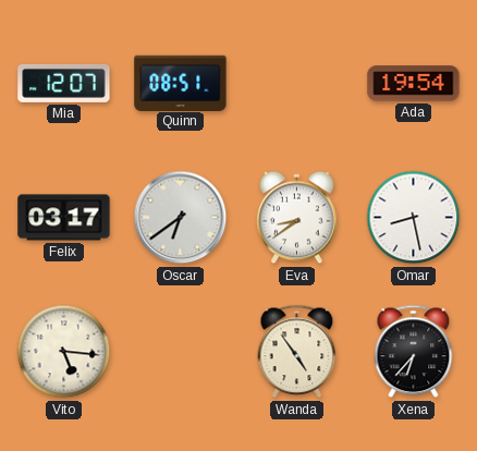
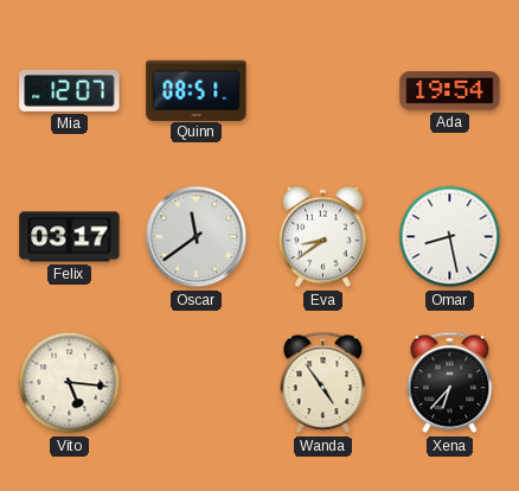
Oscar: 6:39 -> 11:39
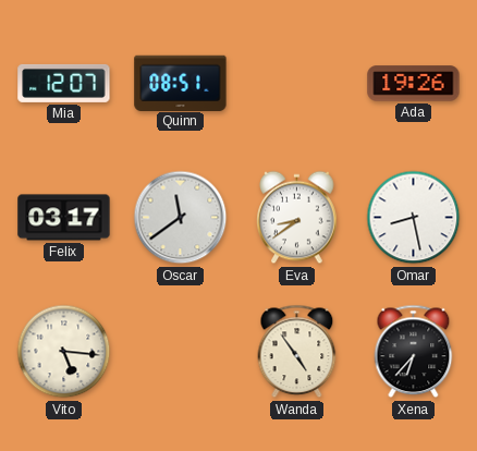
Ada: 19:54 -> 19:26
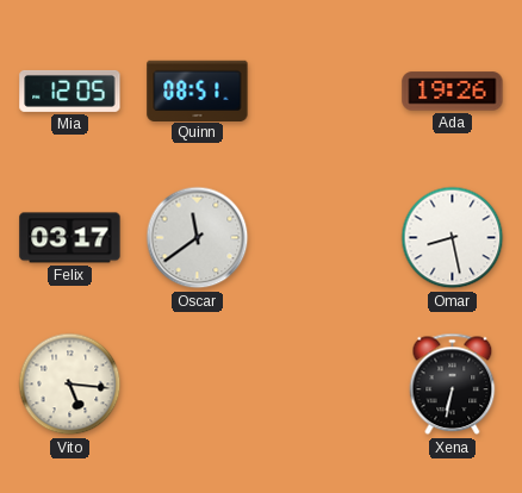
Mia: 12:07 -> 12:05
Eva: 8:39 -> none
Wanda: 4:54 -> none
Xena: 6:37 -> 6:32
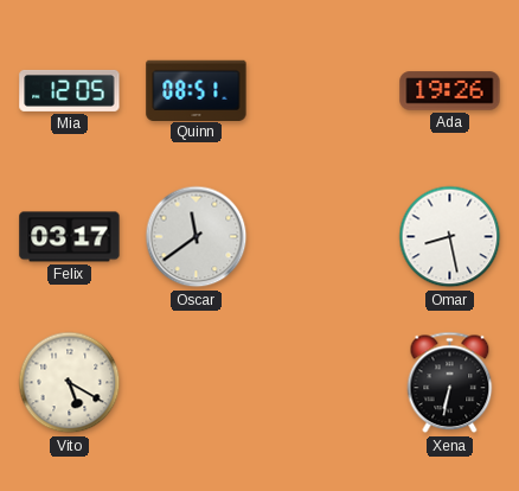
Vito: 5:16 -> 5:20
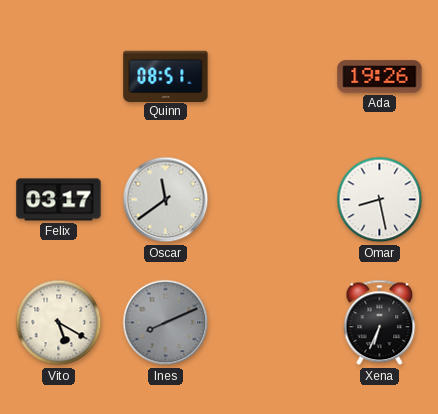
Mia: 12:05 -> none
Ines: none -> 8:11
Xena: 6:32 -> 6:34
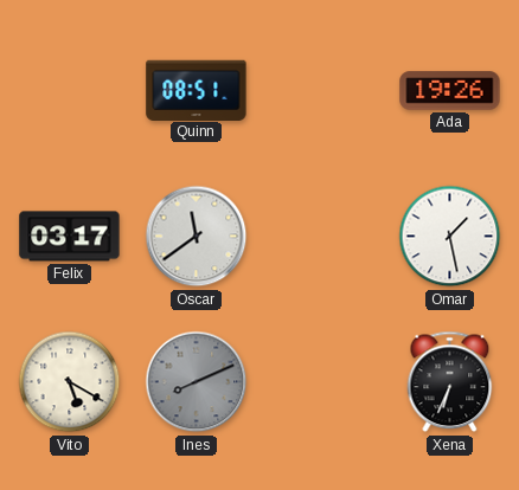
Omar: 8:28 -> 1:28
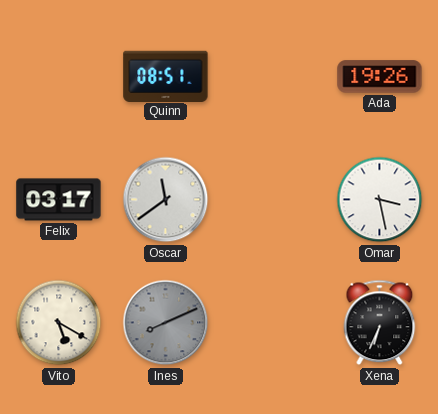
Omar: 1:28 -> 3:28
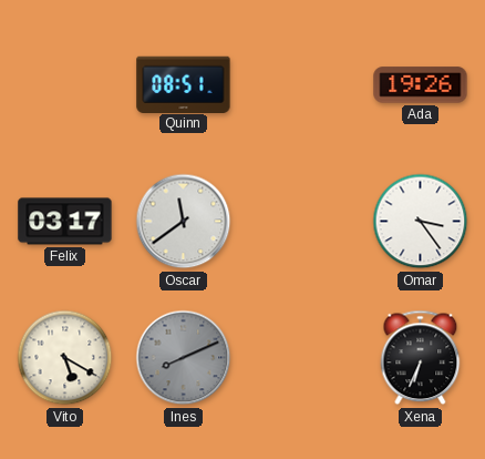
Omar: 3:28 -> 3:24
